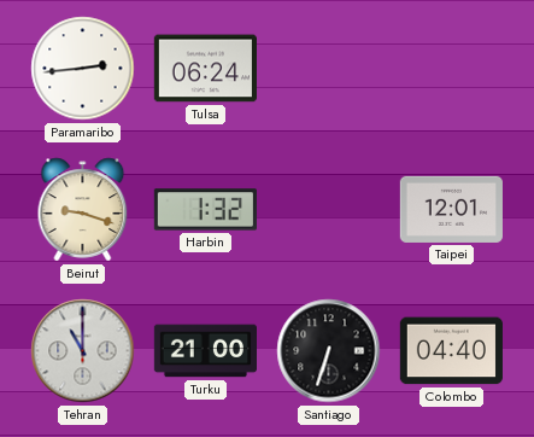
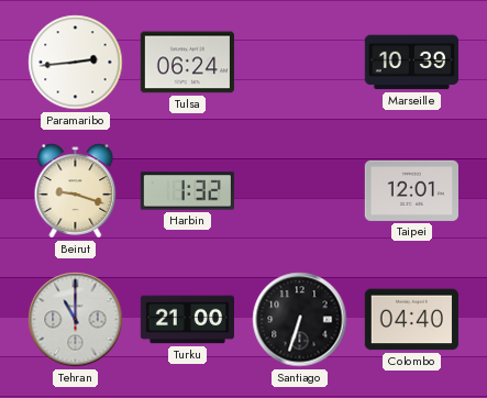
Marseille: none -> 10:39
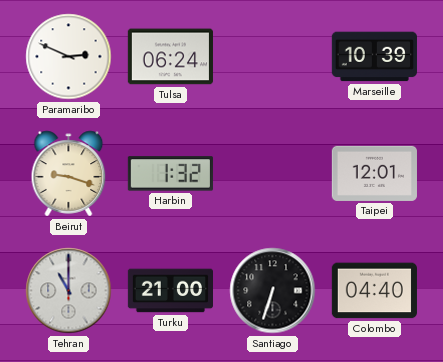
Paramaribo: 2:44 -> 2:49
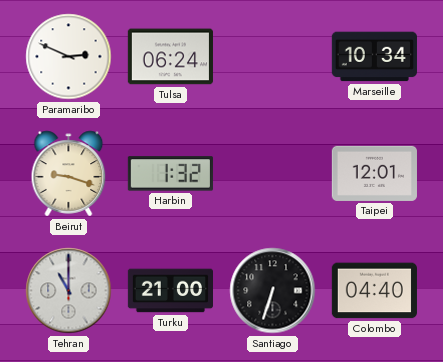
Marseille: 10:39 -> 10:34
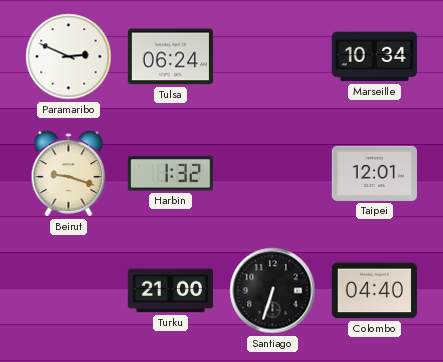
Tehran: 11:00 -> none
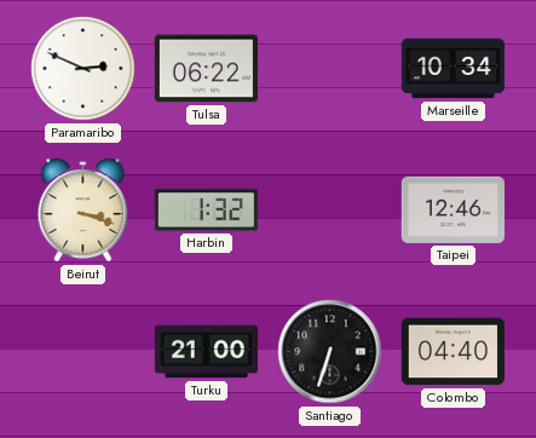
Tulsa: 06:24 -> 06:22
Beirut: 9:18 -> 3:18
Taipei: 12:01 -> 12:46
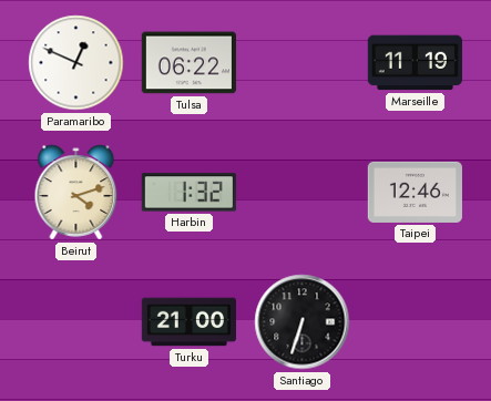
Paramaribo: 2:49 -> 12:49
Marseille: 10:34 -> 11:19
Beirut: 3:18 -> 4:12
Colombo: 04:40 -> none
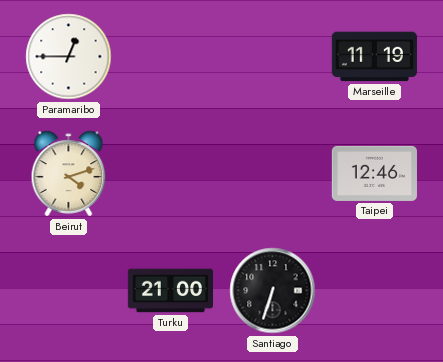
Paramaribo: 12:49 -> 12:45
Tulsa: 06:22 -> none
Harbin: 1:32 -> none
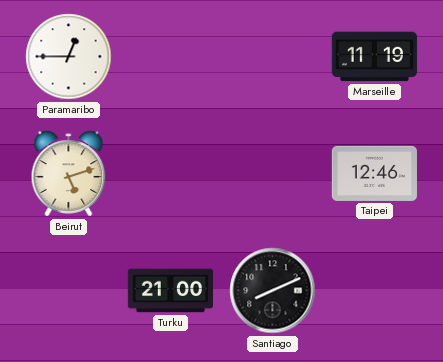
Beirut: 4:12 -> 5:12
Santiago: 6:33 -> 8:11
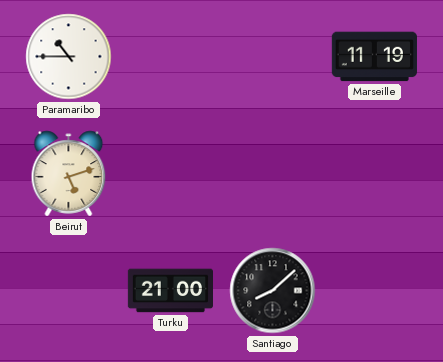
Paramaribo: 12:45 -> 10:45
Taipei: 12:46 -> none
Santiago: 8:11 -> 8:08
